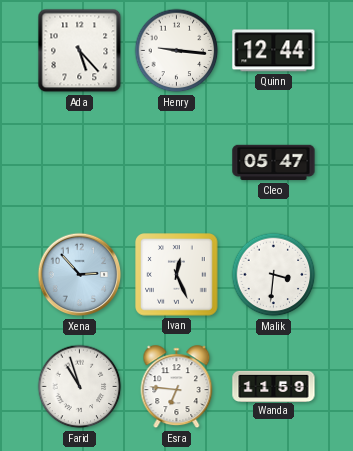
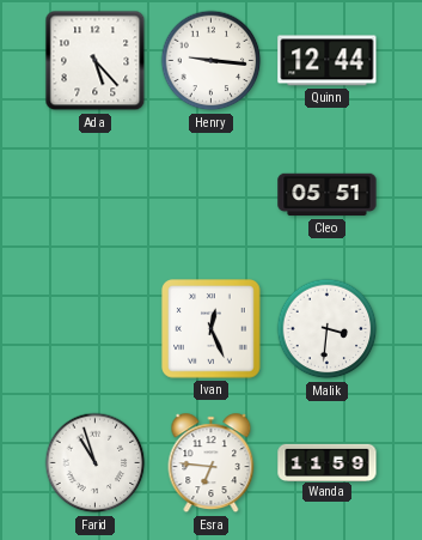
Cleo: 05:47 -> 05:51
Xena: 2:53 -> none
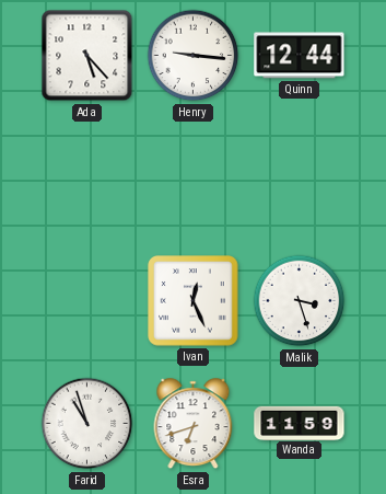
Cleo: 05:51 -> none
Malik: 3:31 -> 3:27
Esra: 6:46 -> 6:42
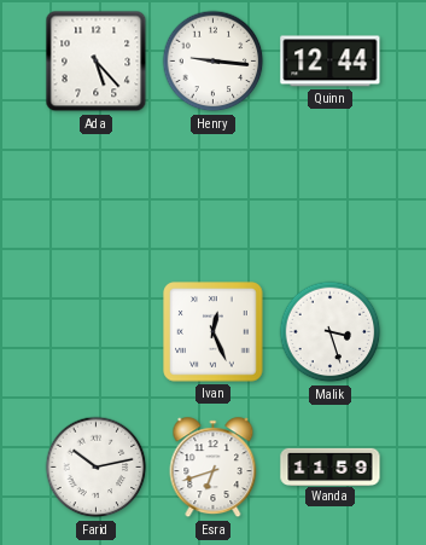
Farid: 10:57 -> 10:13
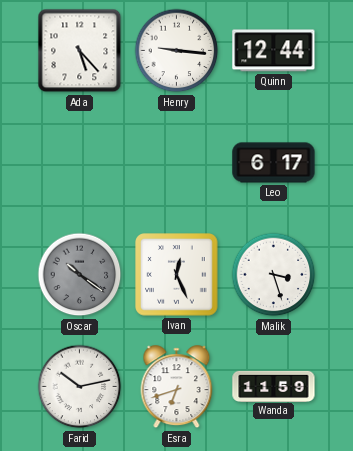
Leo: none -> 6:17
Oscar: none -> 10:21
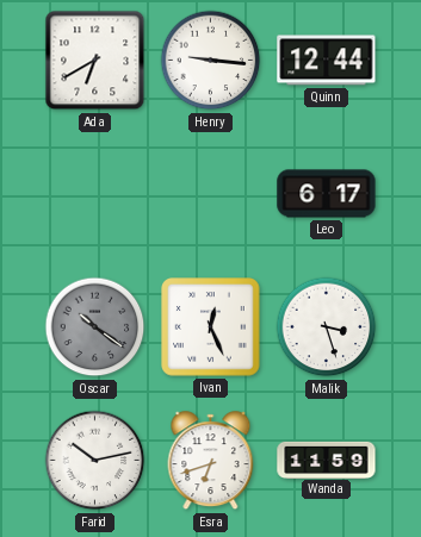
Ada: 5:23 -> 6:40
